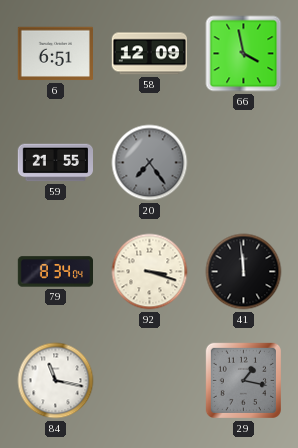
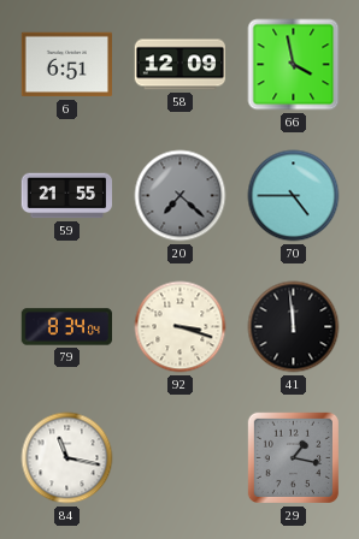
20: 7:24 -> 7:22
70: none -> 4:45
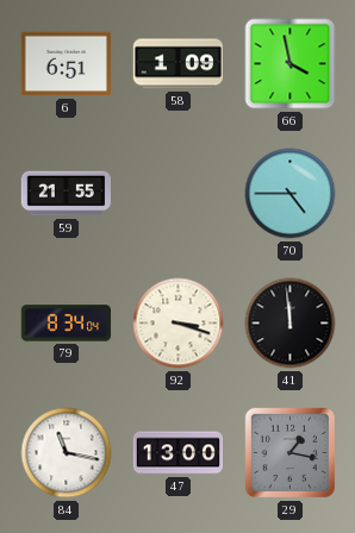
58: 12:09 -> 1:09
20: 7:22 -> none
47: none -> 13:00
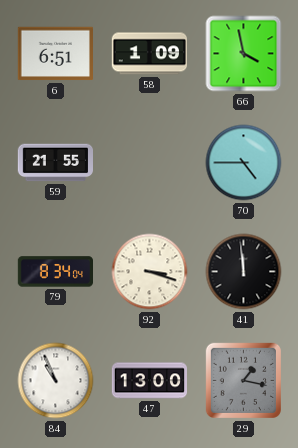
84: 11:17 -> 10:56
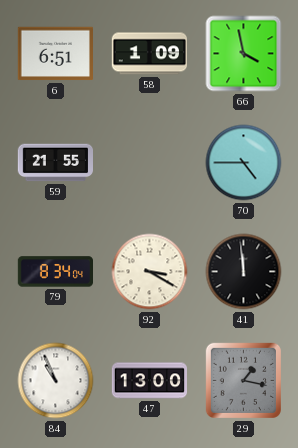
92: 3:18 -> 3:20
